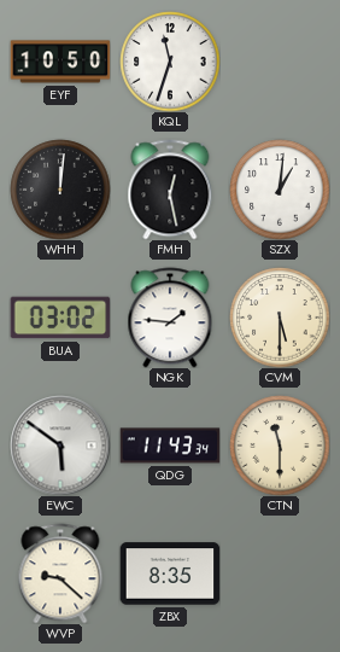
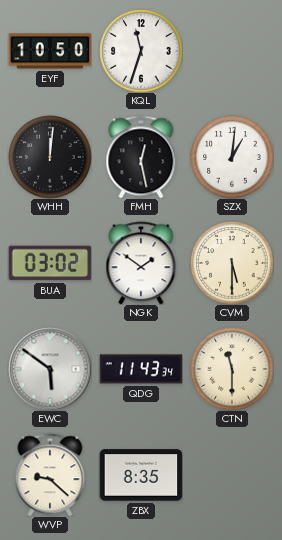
NGK: 1:46 -> 1:51
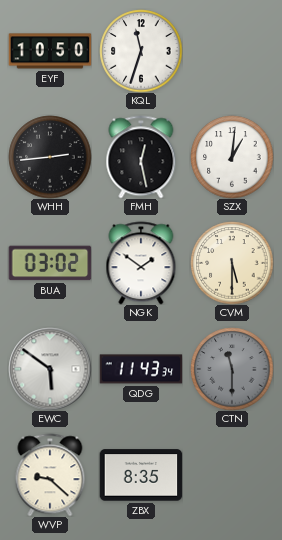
WHH: 12:01 -> 2:44
CTN dial: cream -> grey
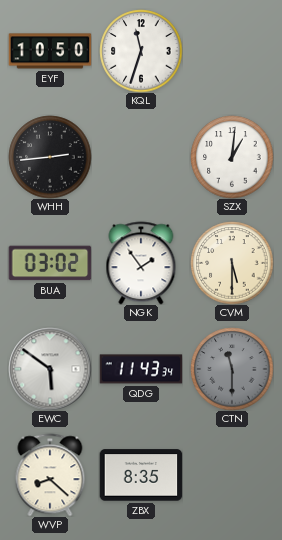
FMH: 12:28 -> none
NGK: 1:51 -> 1:54
WVP: 9:22 -> 8:22
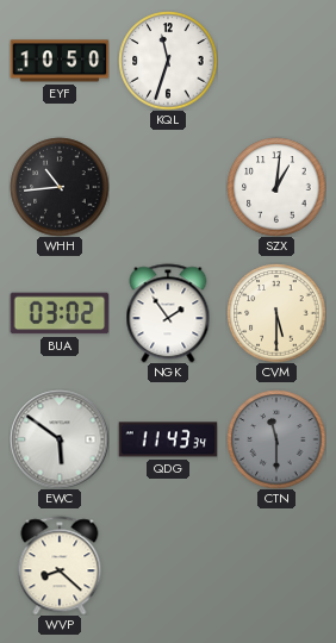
WHH: 2:44 -> 10:44
ZBX: 8:35 -> none
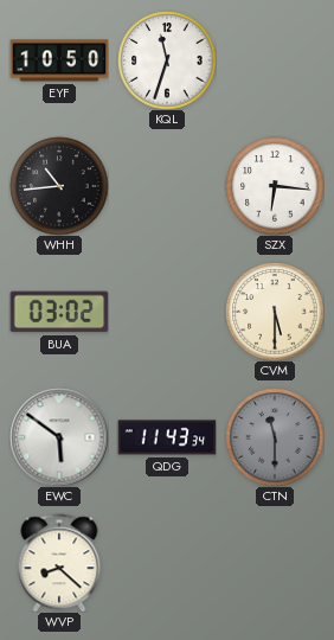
SZX: 1:01 -> 6:16
NGK: 1:54 -> none
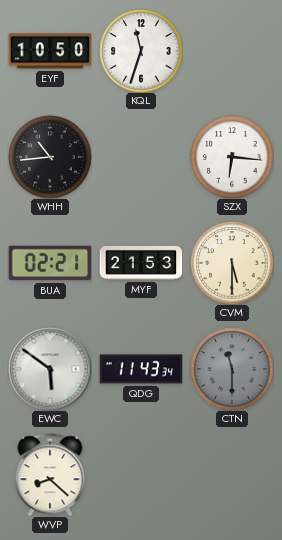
BUA: 03:02 -> 02:21
MYF: none -> 21:53
